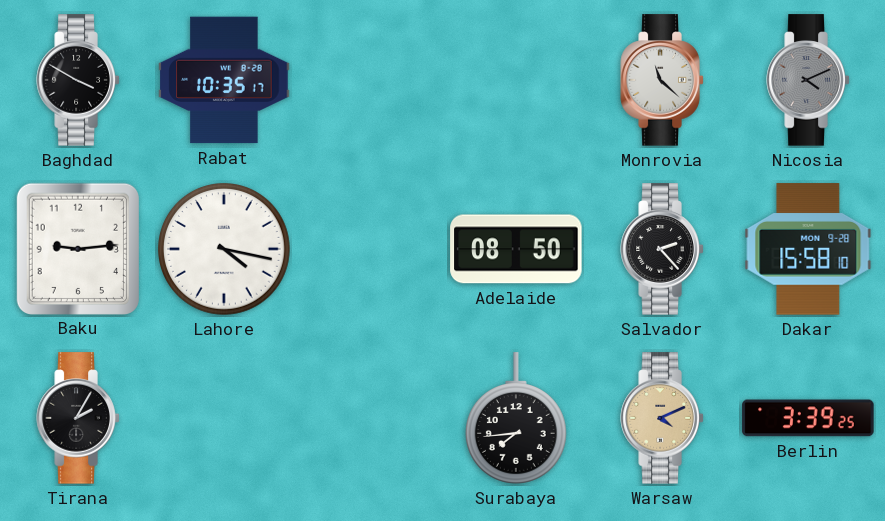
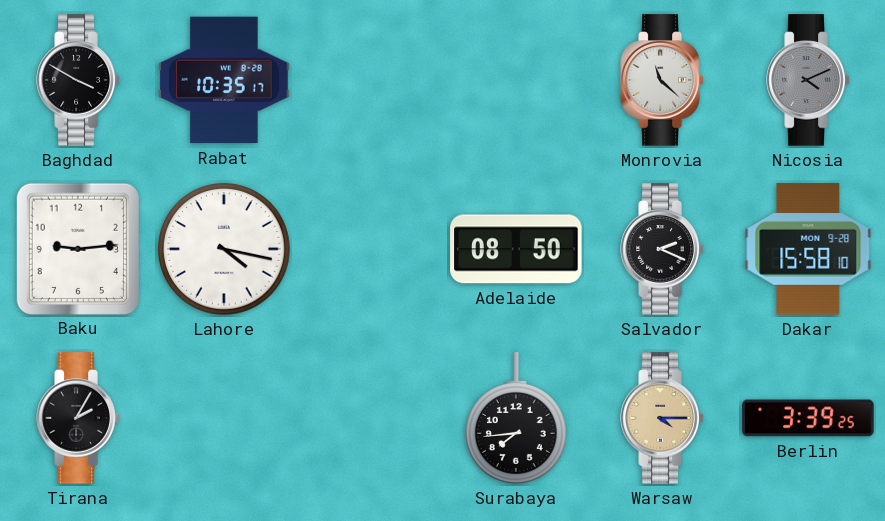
Salvador: 2:23 -> 2:19
Warsaw: 4:11 -> 4:15
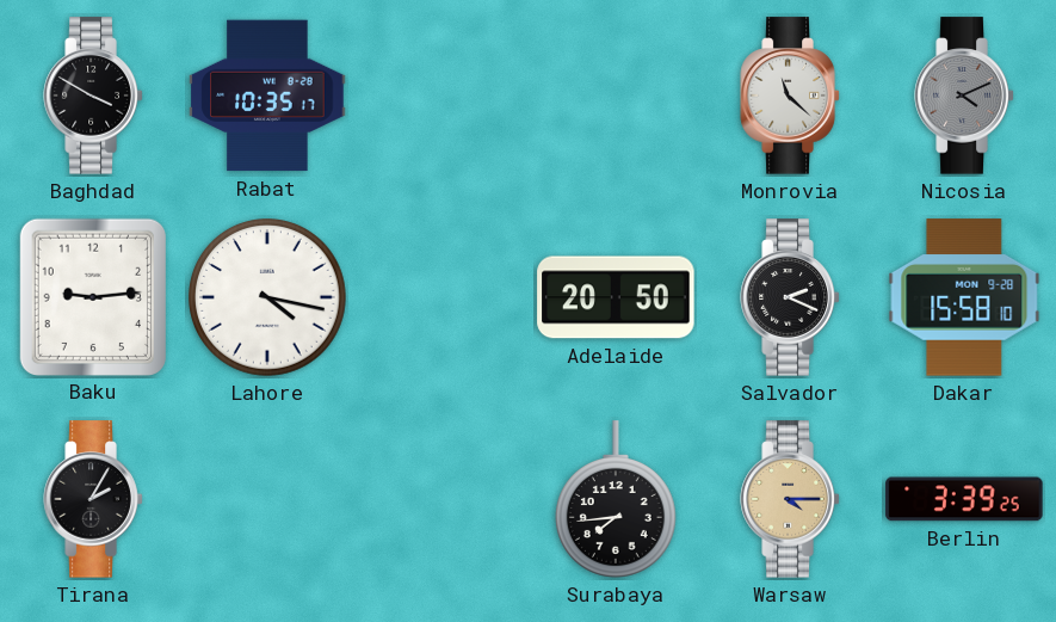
Adelaide: 08:50 -> 20:50
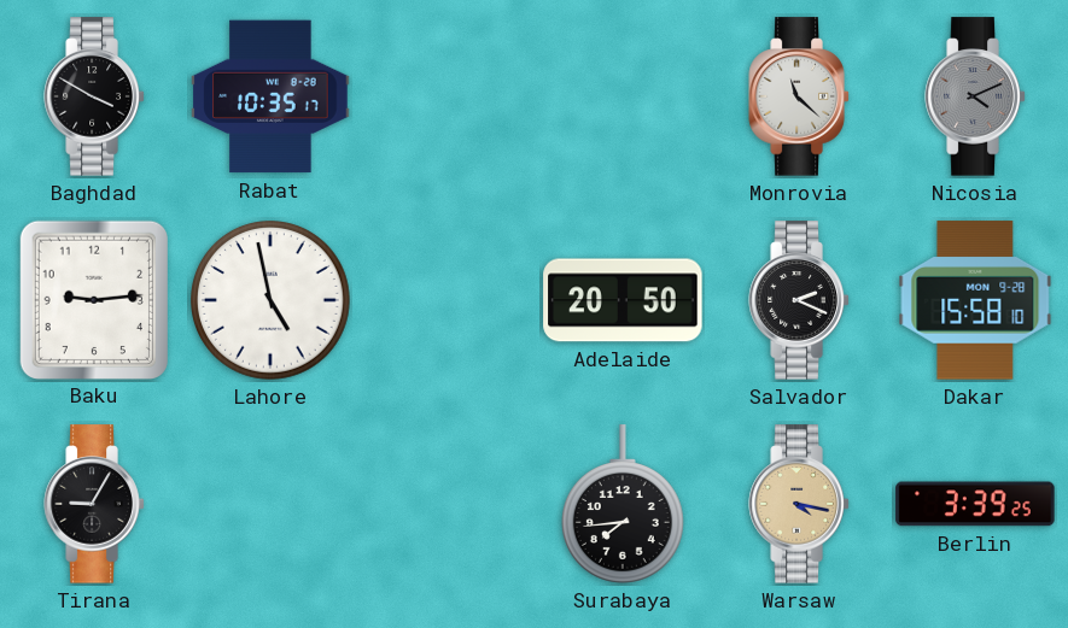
Lahore: 4:17 -> 4:58
Tirana: 2:05 -> 9:05
Warsaw: 4:15 -> 4:17
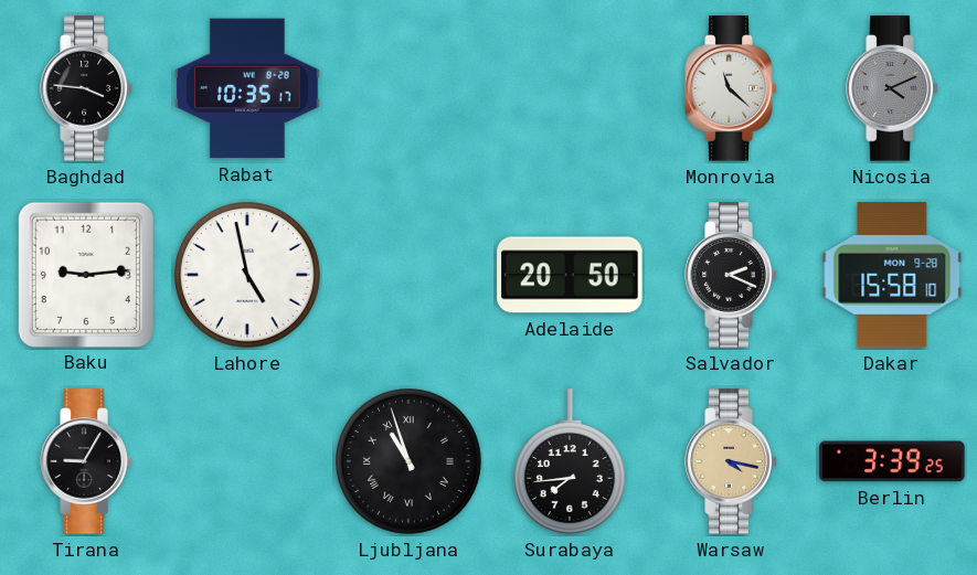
Baghdad: 3:50 -> 3:46
Ljubljana: none -> 10:57
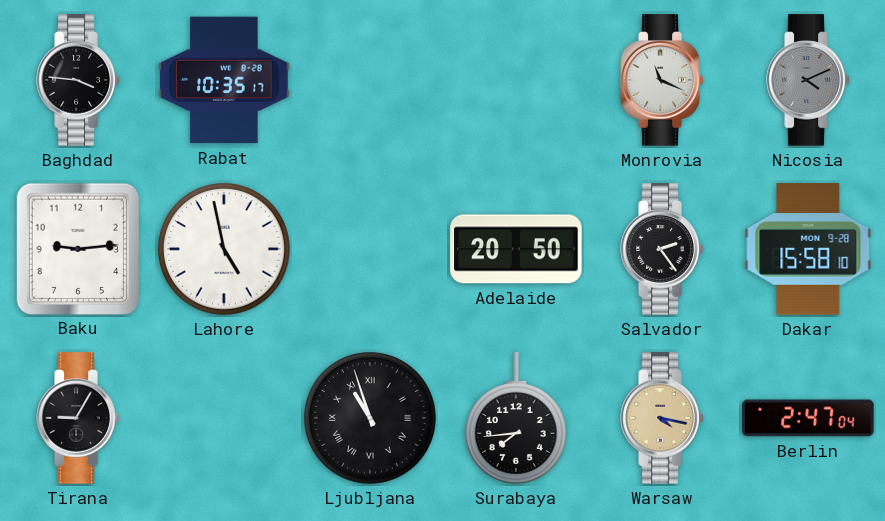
Monrovia: 11:22 -> 11:19
Salvador: 2:19 -> 2:24
Berlin: 3:39 -> 2:47
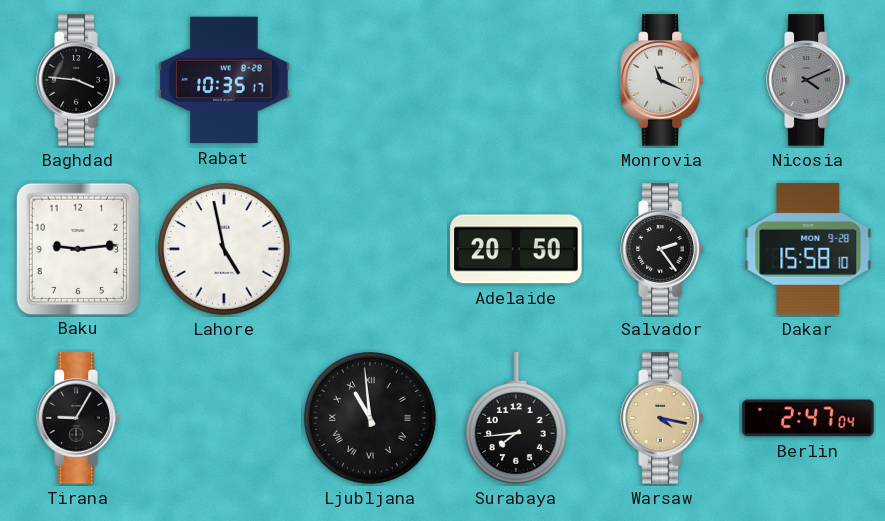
Ljubljana: 10:57 -> 10:59
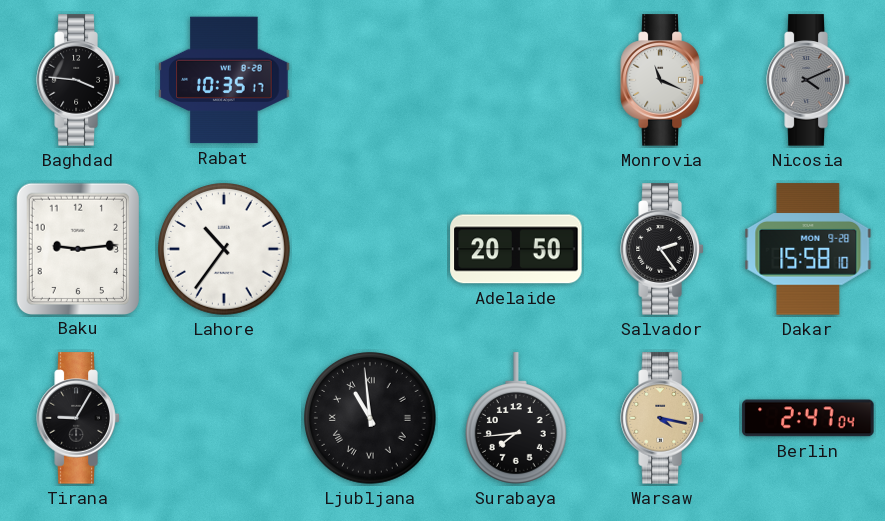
Lahore: 4:58 -> 10:36
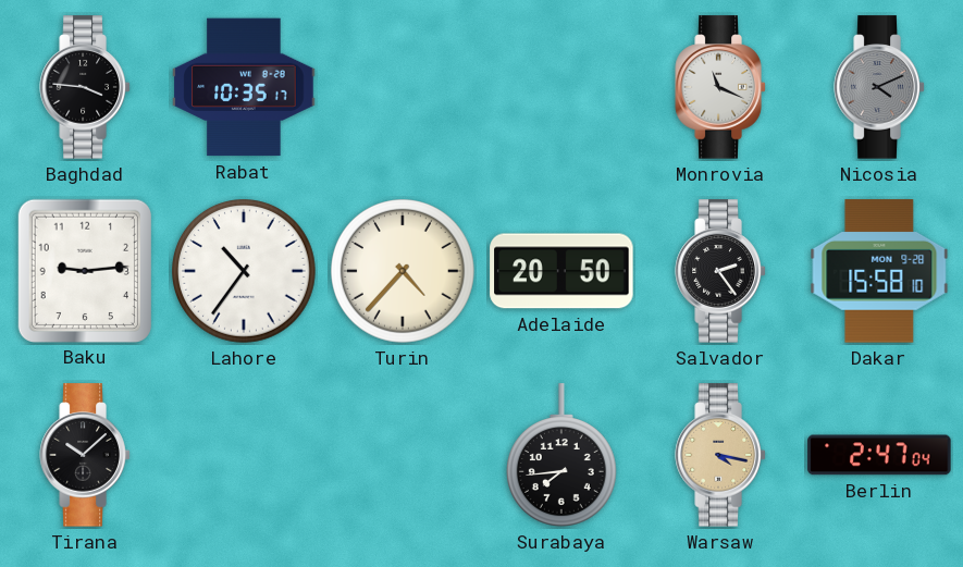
Turin: none -> 4:37
Tirana: 9:05 -> 10:08
Ljubljana: 10:59 -> none
